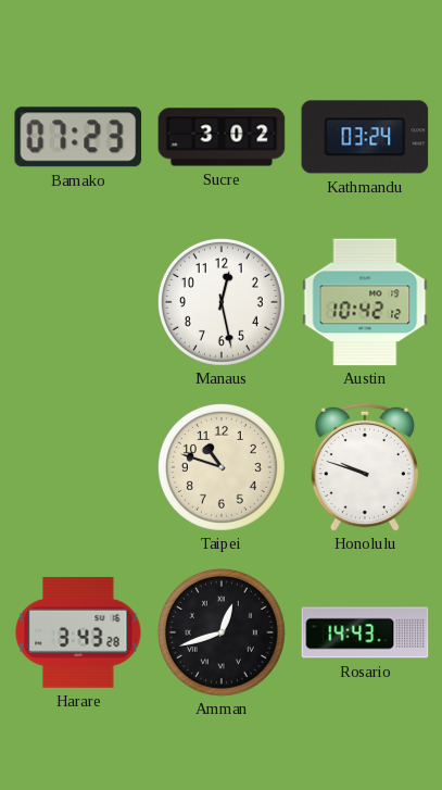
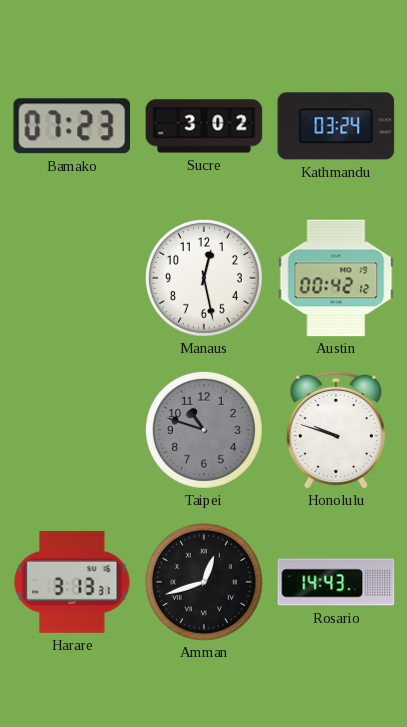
Austin: 10:42 -> 00:42
Taipei dial: cream -> grey
Harare: 3:43 -> 3:13
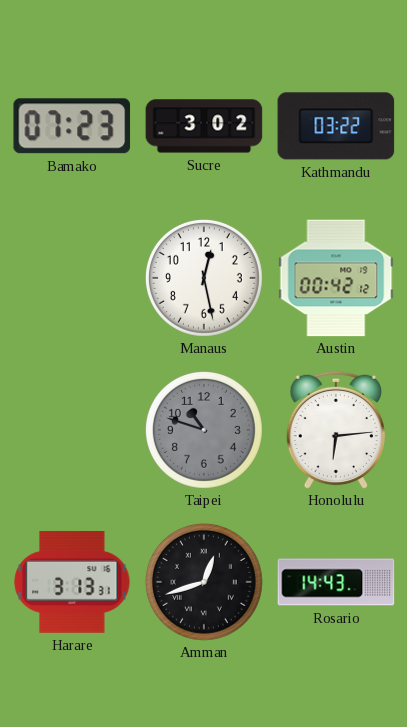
Kathmandu: 03:24 -> 03:22
Honolulu: 9:48 -> 6:14
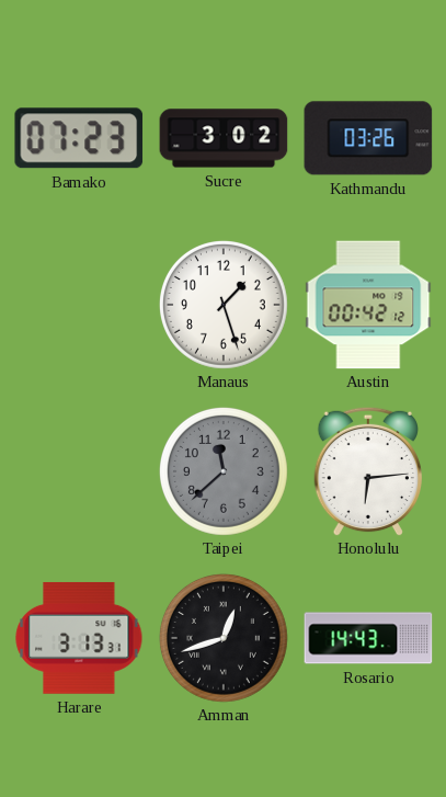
Kathmandu: 03:22 -> 03:26
Manaus: 12:28 -> 1:27
Taipei: 10:48 -> 11:38
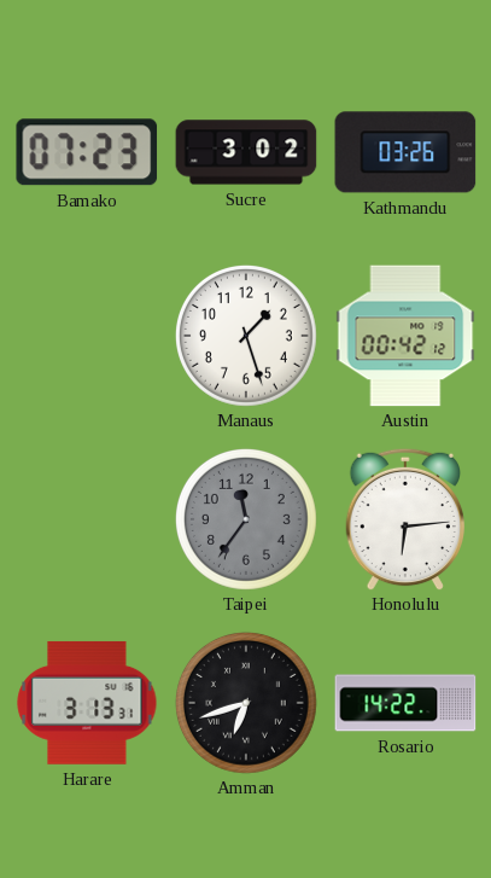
Taipei: 11:38 -> 11:36
Amman: 12:42 -> 6:42
Rosario: 14:43 -> 14:22
